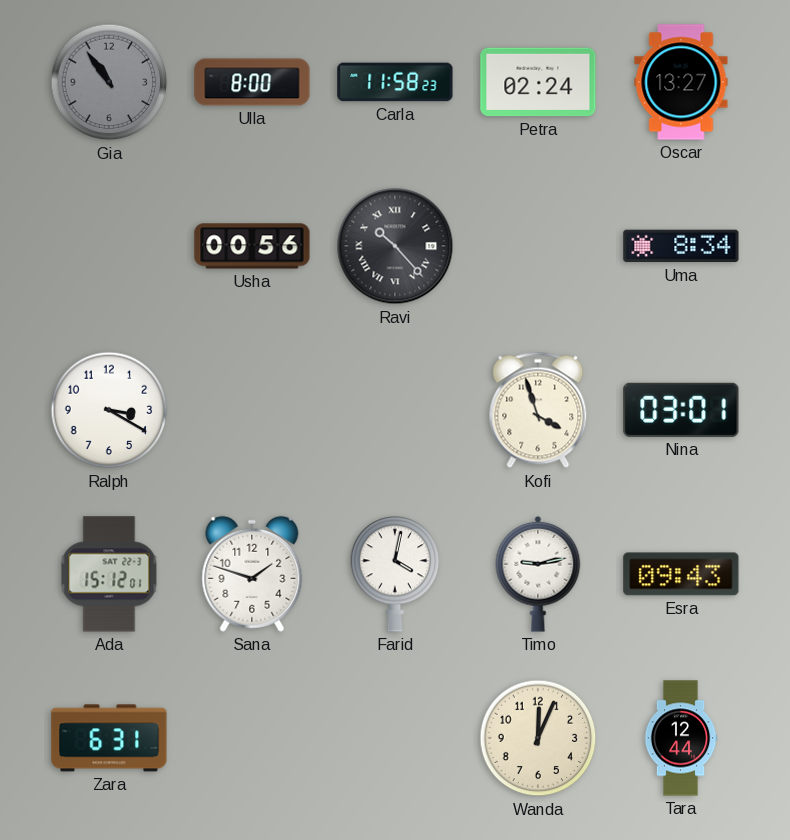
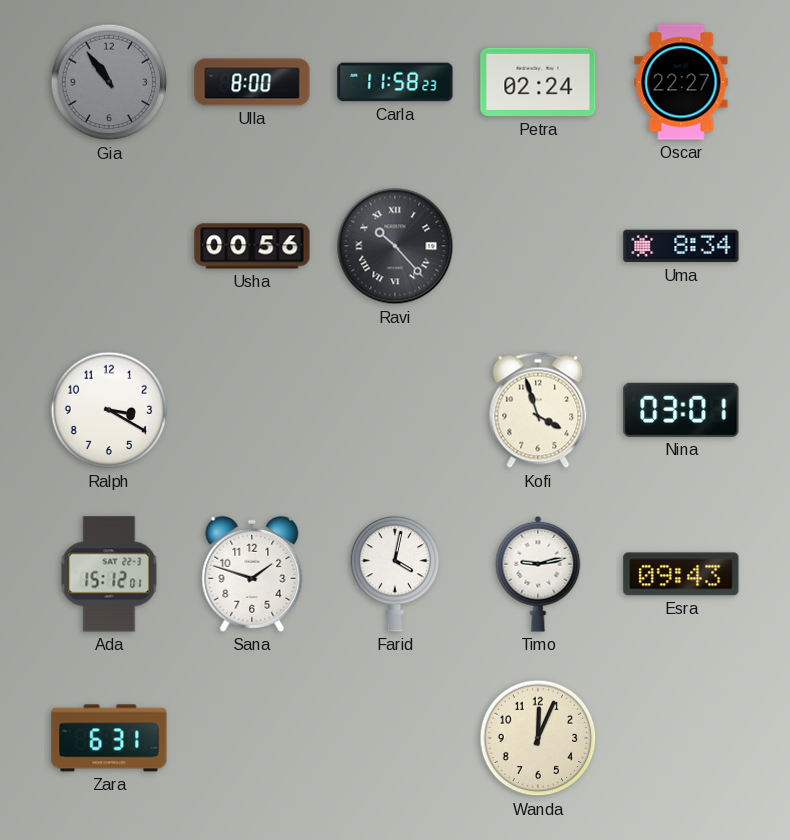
Oscar: 13:27 -> 22:27
Tara: 12:44 -> none
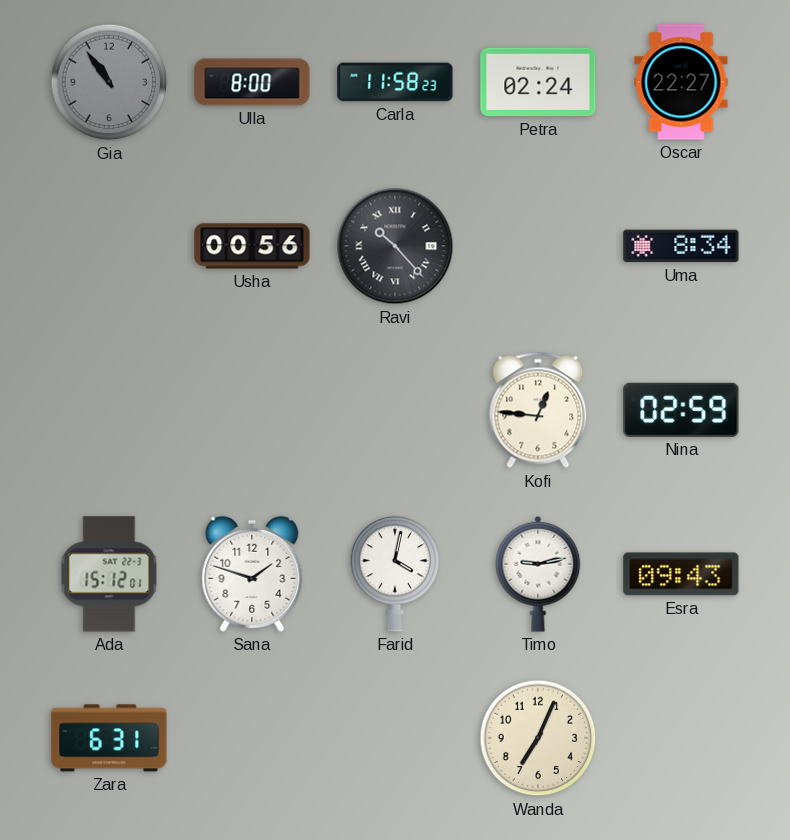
Ralph: 3:20 -> none
Kofi: 3:57 -> 12:46
Nina: 03:01 -> 02:59
Wanda: 12:04 -> 7:04
